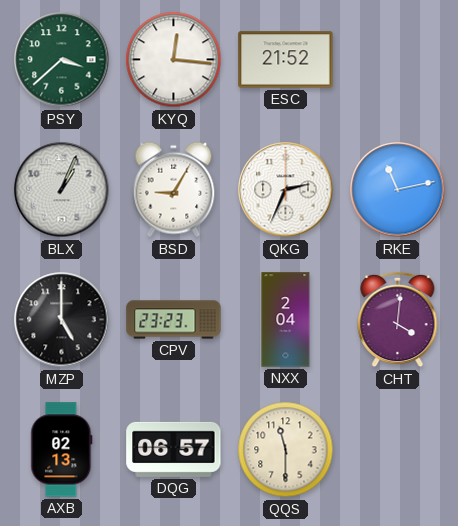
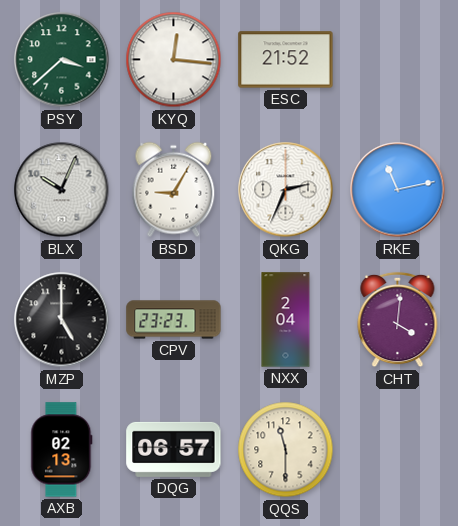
BLX: 1:04 -> 10:04
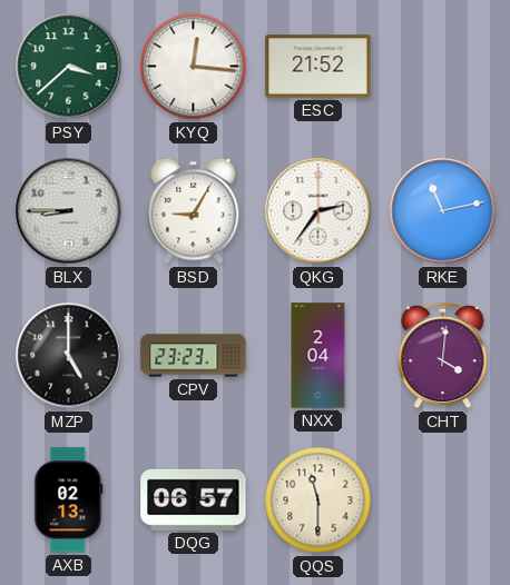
BLX: 10:04 -> 8:45
QKG: 2:34 -> 2:36
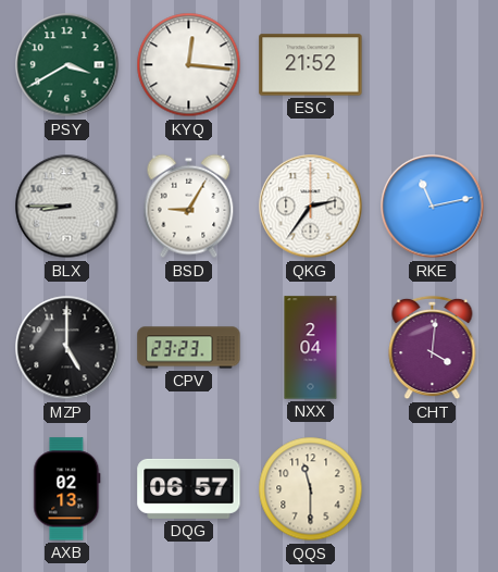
PSY: 3:38 -> 3:40
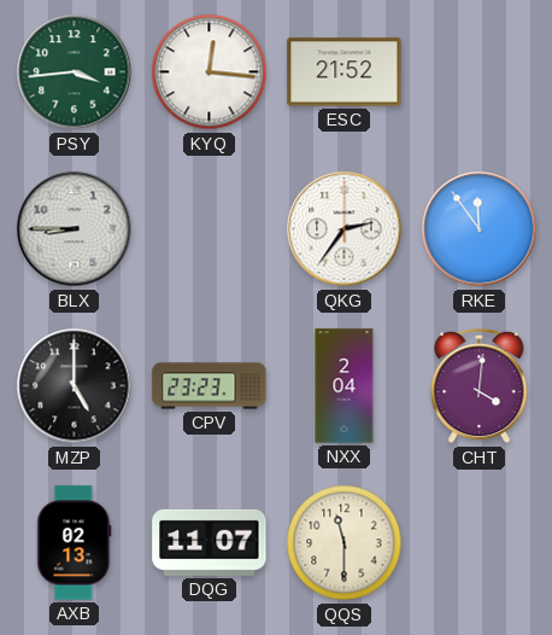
PSY: 3:40 -> 3:44
BSD: 9:05 -> none
RKE: 11:13 -> 11:54
DQG: 06:57 -> 11:07
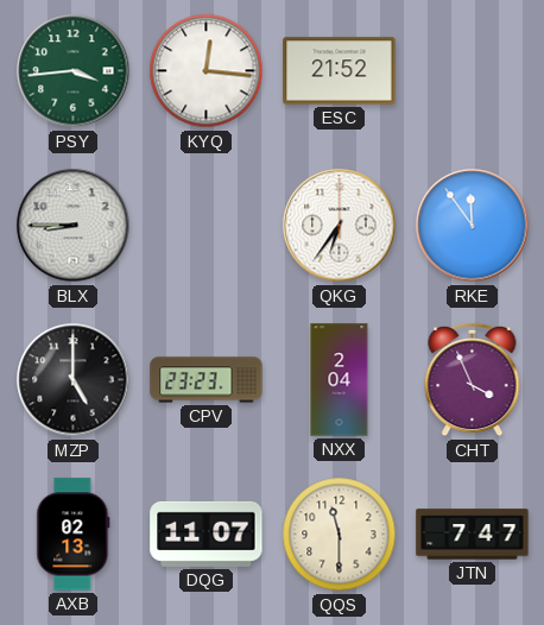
QKG: 2:36 -> 6:36
CHT: 4:01 -> 3:56
JTN: none -> 7:47
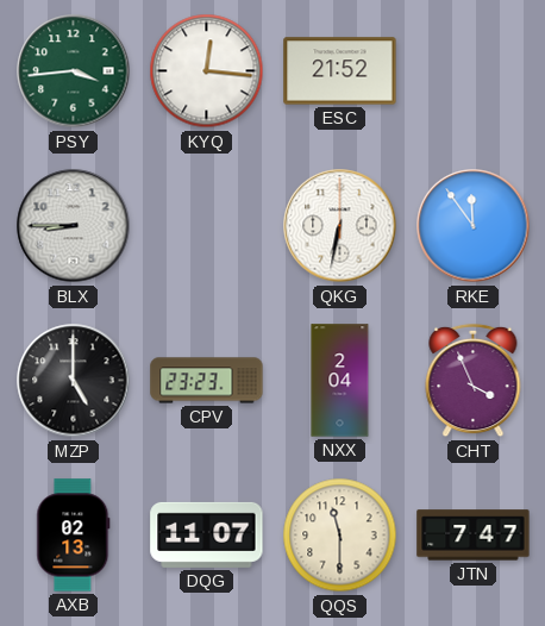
QKG: 6:36 -> 6:32
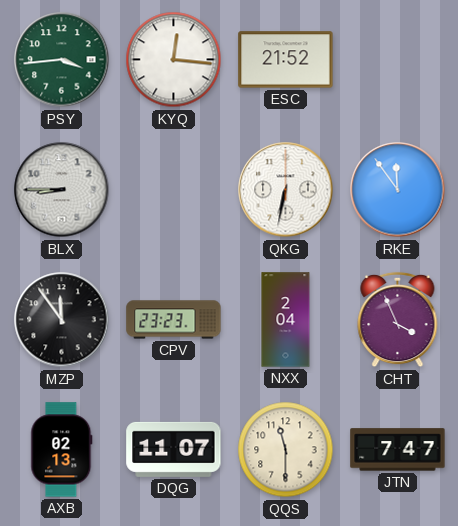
MZP: 5:00 -> 11:54
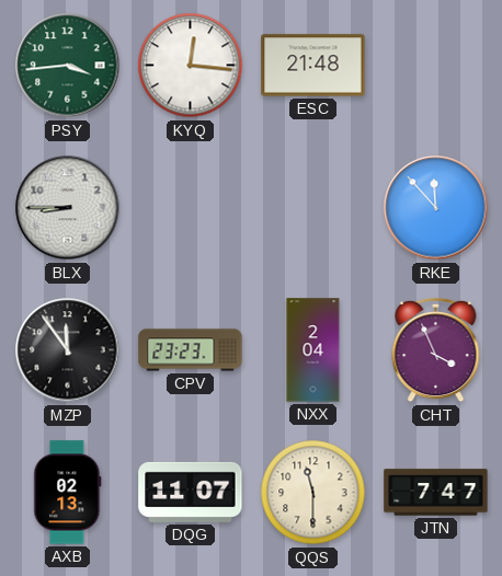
ESC: 21:52 -> 21:48
QKG: 6:32 -> none
RKE: 11:54 -> 11:53
